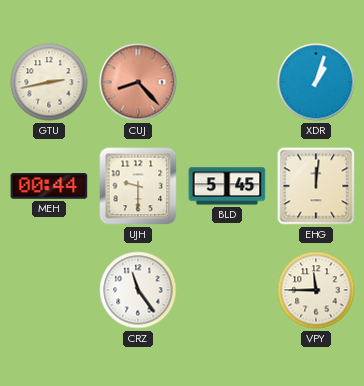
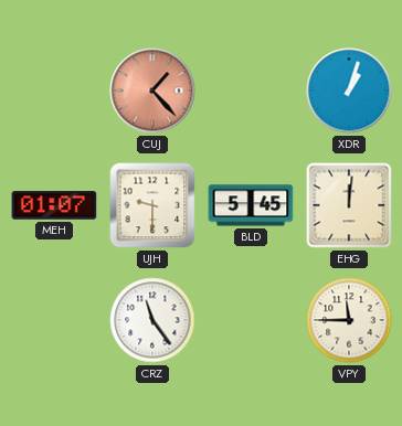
GTU: 2:43 -> none
CUJ: 8:23 -> 1:23
MEH: 00:44 -> 01:07
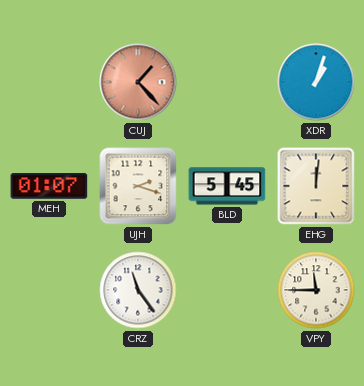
UJH: 9:30 -> 2:18
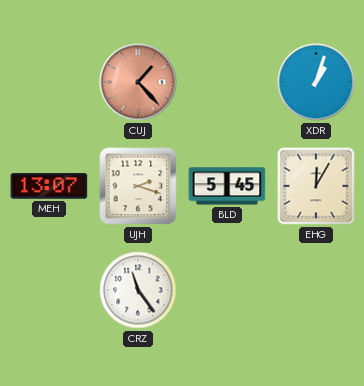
MEH: 01:07 -> 13:07
EHG: 12:01 -> 12:05
VPY: 11:45 -> none
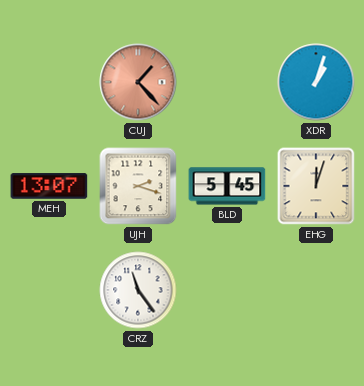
EHG: 12:05 -> 12:03
